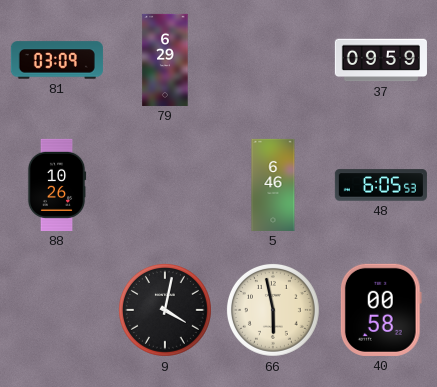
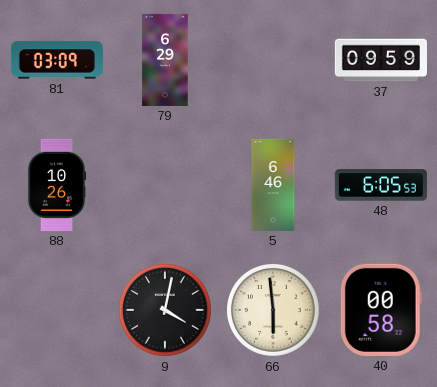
66: 5:58 -> 5:59
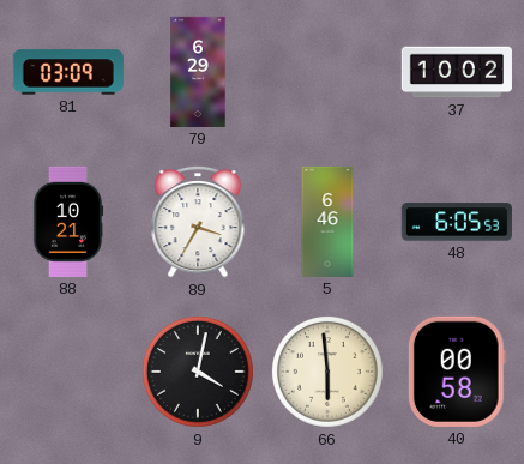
37: 09:59 -> 10:02
88: 10:26 -> 10:21
89: none -> 3:35
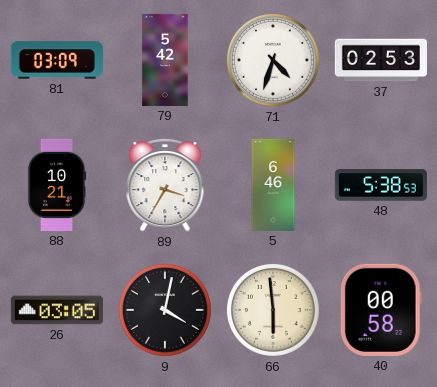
79: 6:29 -> 5:42
71: none -> 4:33
37: 10:02 -> 02:53
48: 6:05 -> 5:38
26: none -> 03:05
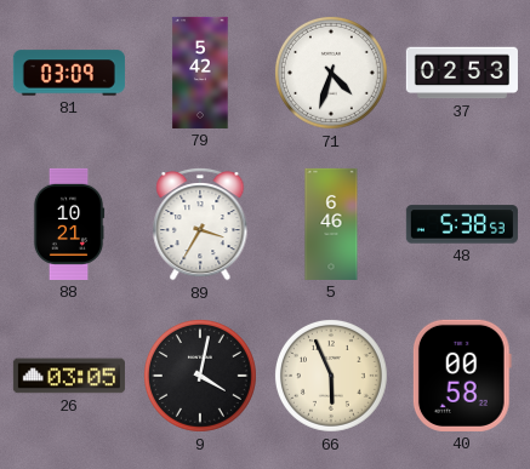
66: 5:59 -> 5:56
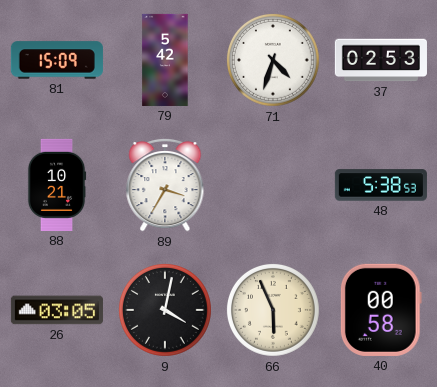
81: 03:09 -> 15:09
5: 6:46 -> none
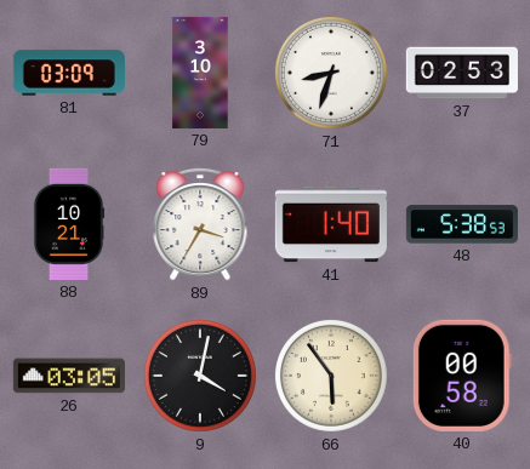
81: 15:09 -> 03:09
79: 5:42 -> 3:10
71: 4:33 -> 8:33
41: none -> 1:40
66: 5:56 -> 5:54
